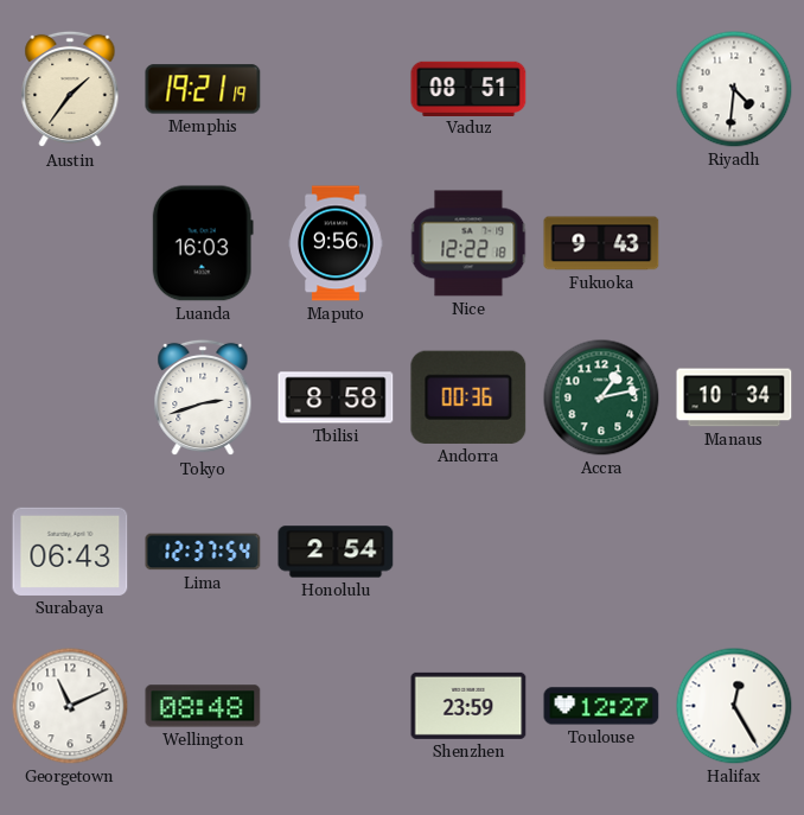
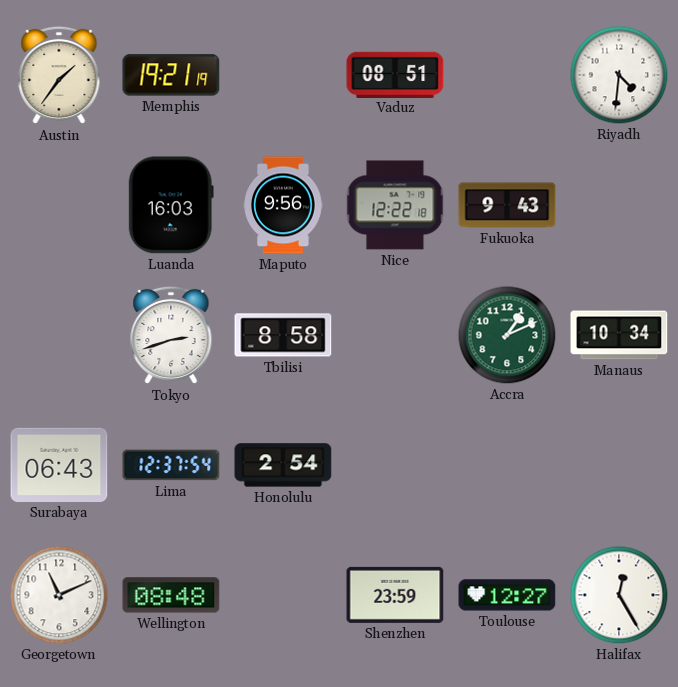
Andorra: 00:36 -> none
Accra: 1:13 -> 1:11
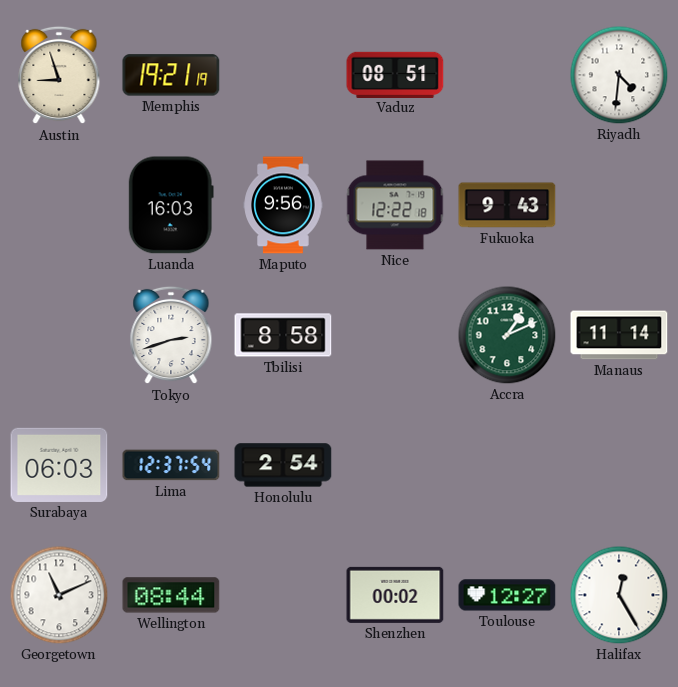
Austin: 1:36 -> 8:57
Manaus: 10:34 -> 11:14
Surabaya: 06:43 -> 06:03
Wellington: 08:48 -> 08:44
Shenzhen: 23:59 -> 00:02
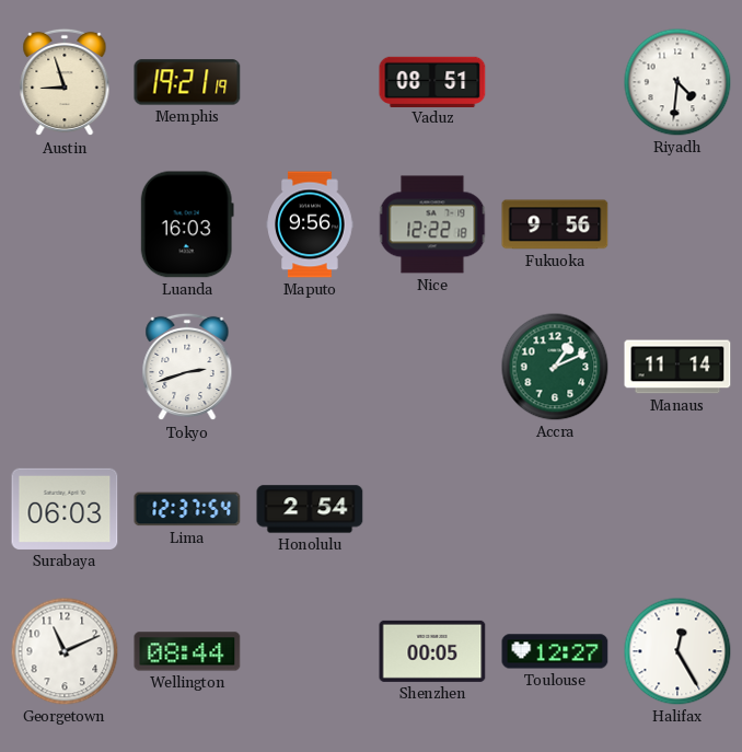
Fukuoka: 9:43 -> 9:56
Tbilisi: 8:58 -> none
Shenzhen: 00:02 -> 00:05
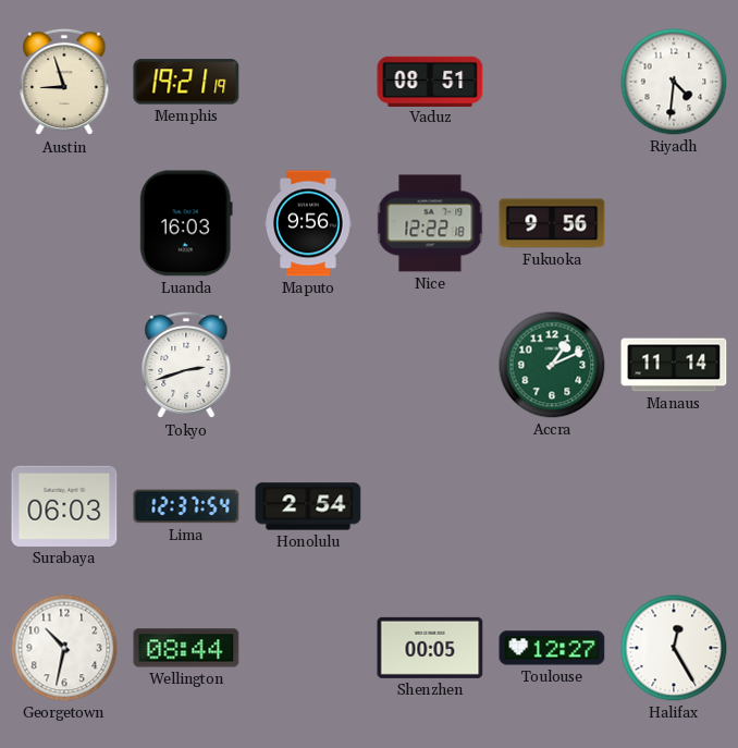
Georgetown: 11:11 -> 10:32
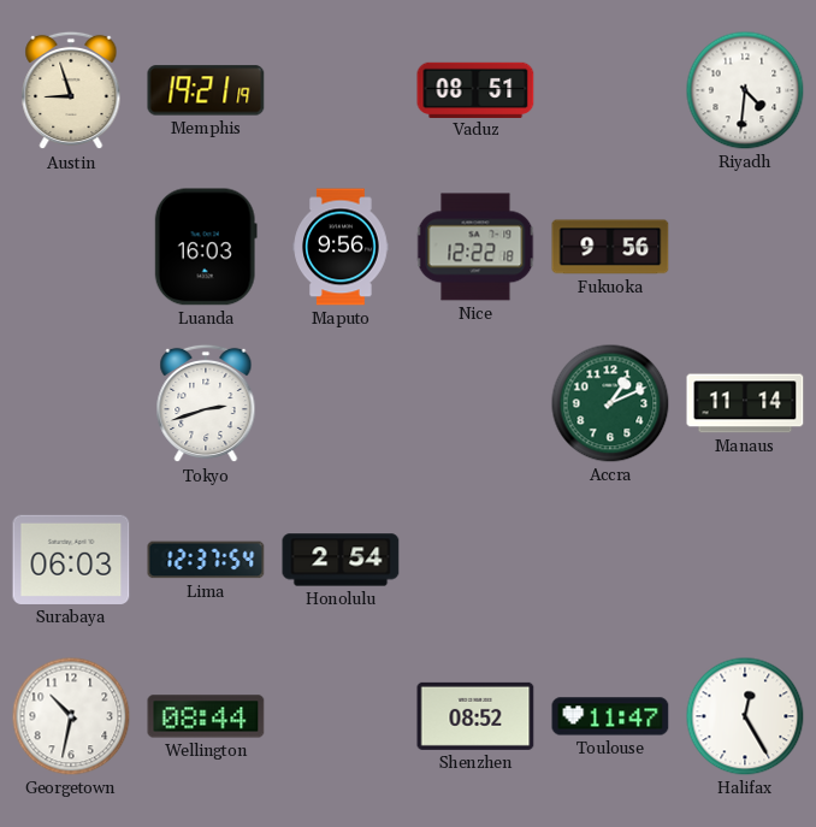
Shenzhen: 00:05 -> 08:52
Toulouse: 12:27 -> 11:47
